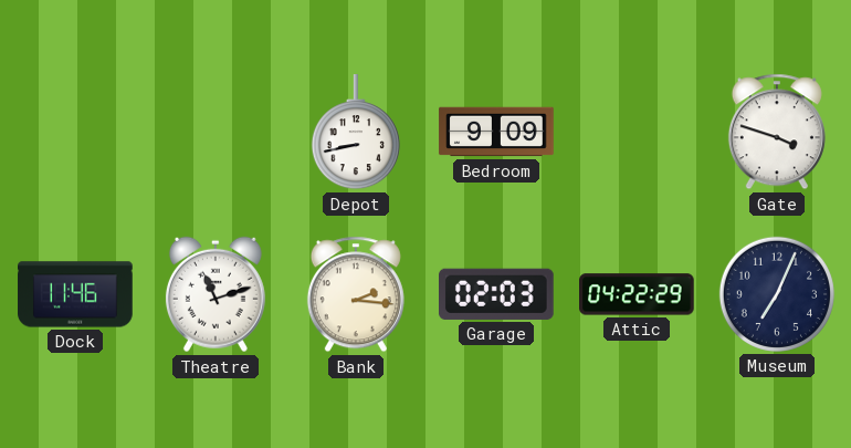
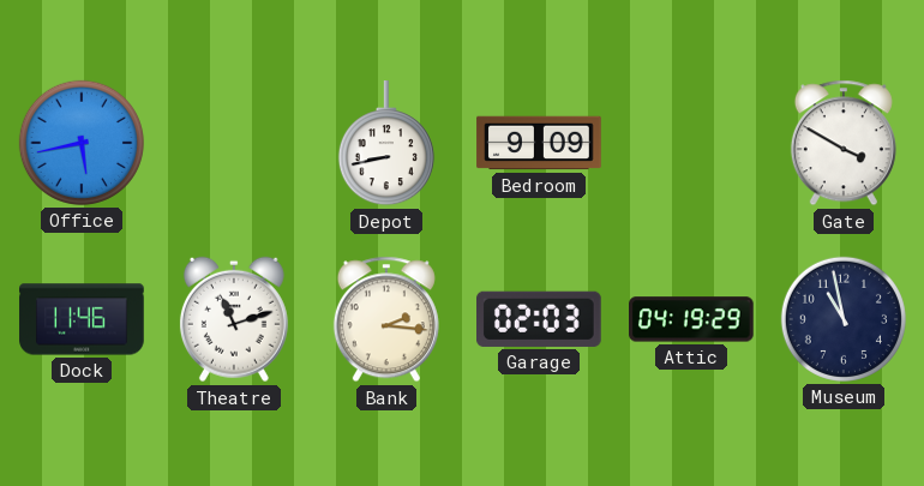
Office: none -> 5:43
Gate: 3:48 -> 3:50
Attic: 04:22 -> 04:19
Museum: 7:04 -> 10:58
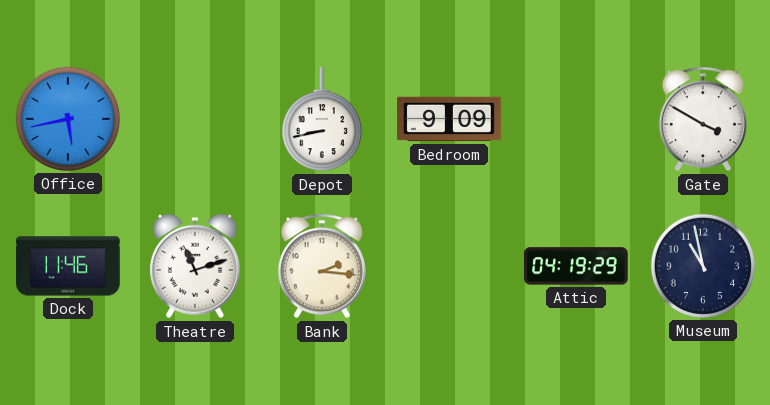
Garage: 02:03 -> none
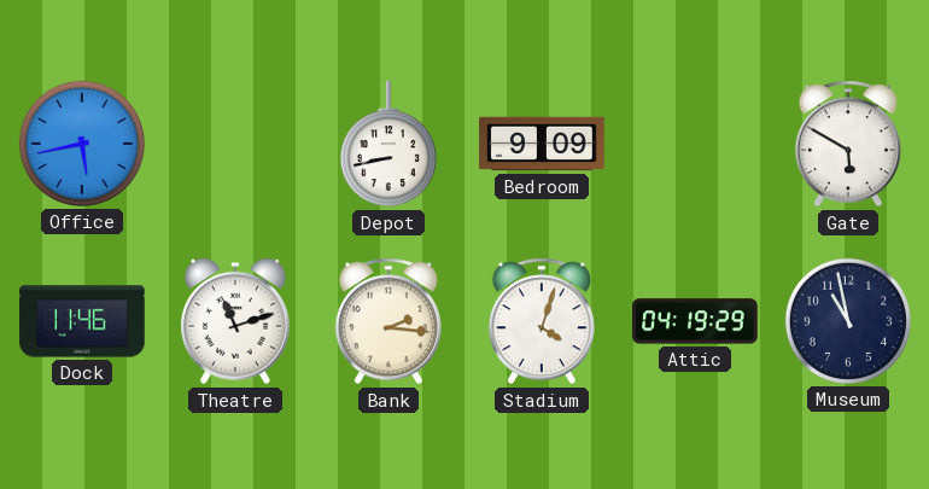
Gate: 3:50 -> 5:50
Stadium: none -> 4:03
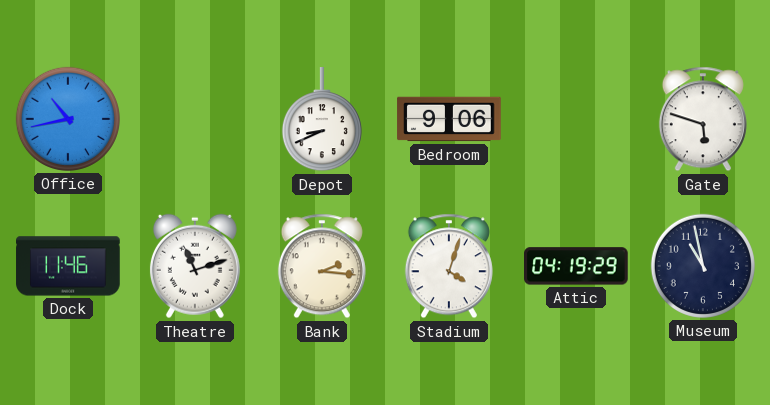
Office: 5:43 -> 10:43
Depot: 8:43 -> 8:41
Bedroom: 9:09 -> 9:06
Gate: 5:50 -> 5:48
